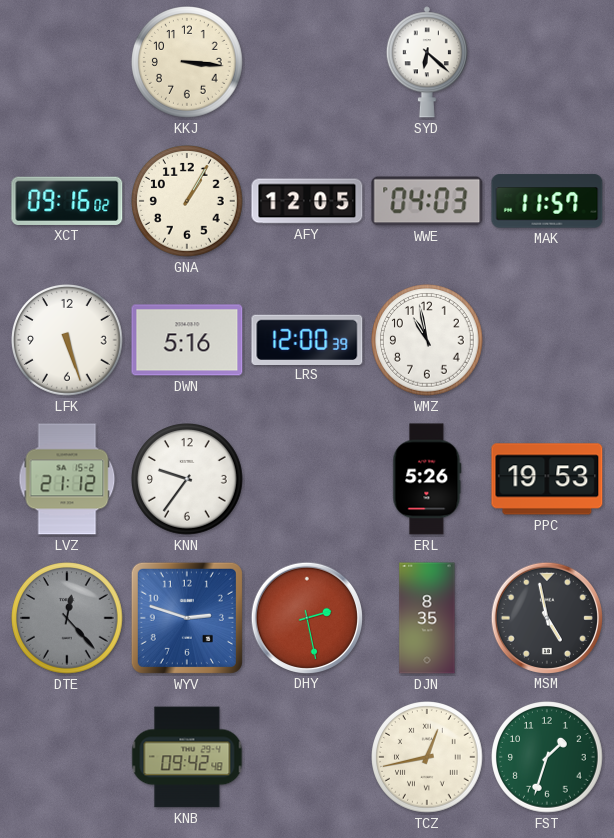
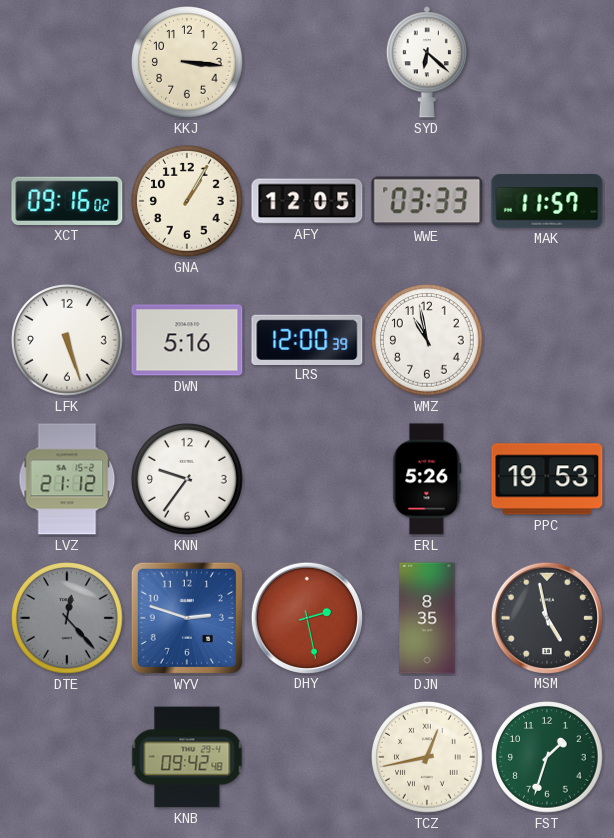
WWE: 04:03 -> 03:33
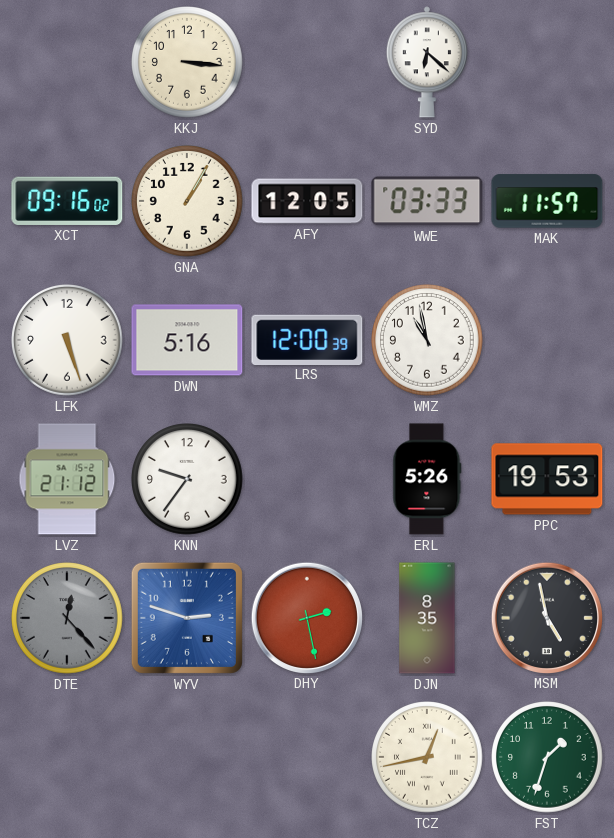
KNB: 09:42 -> none
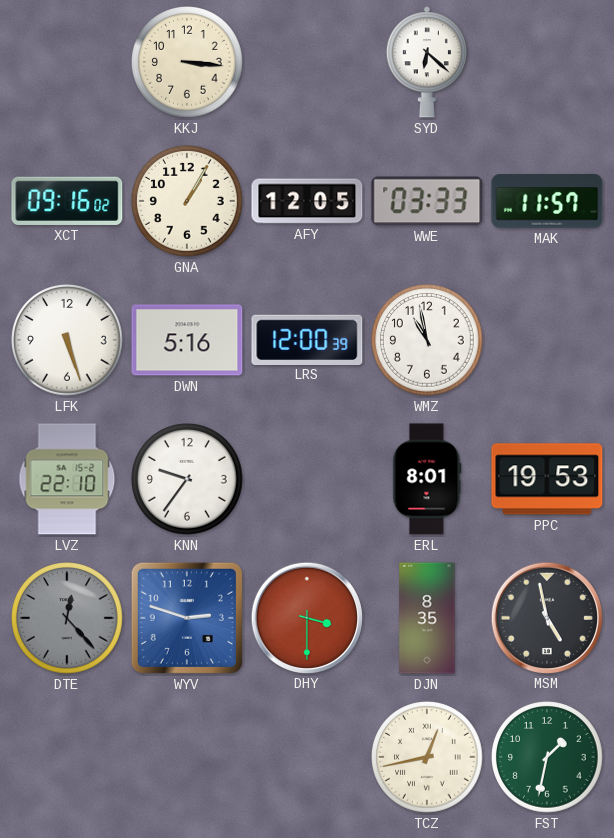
LVZ: 21:12 -> 22:10
ERL: 5:26 -> 8:01
DHY: 2:28 -> 3:30
FST: 1:33 -> 1:32
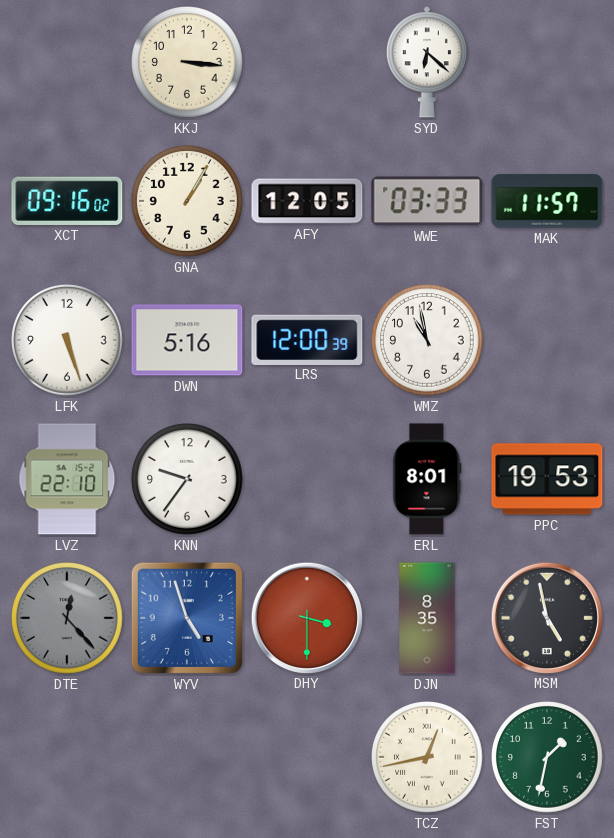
WYV: 2:48 -> 4:57
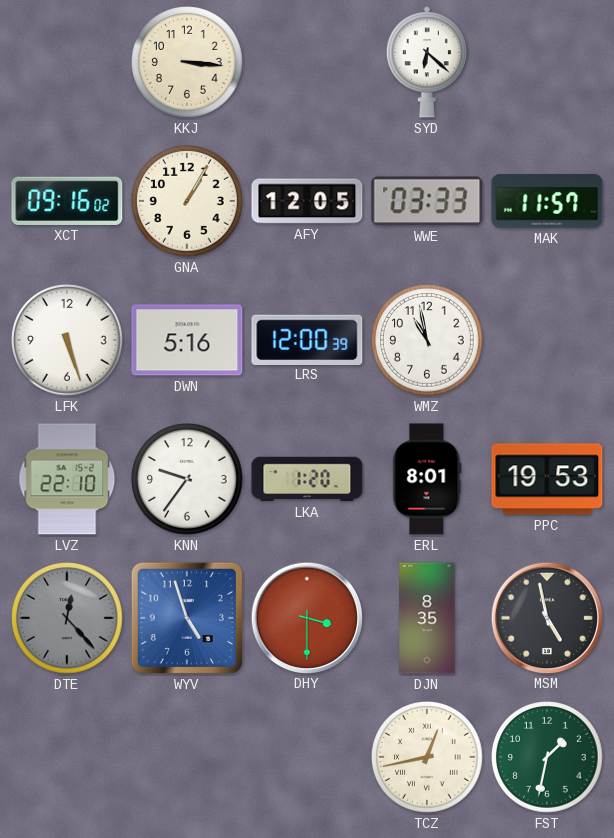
LKA: none -> 1:20
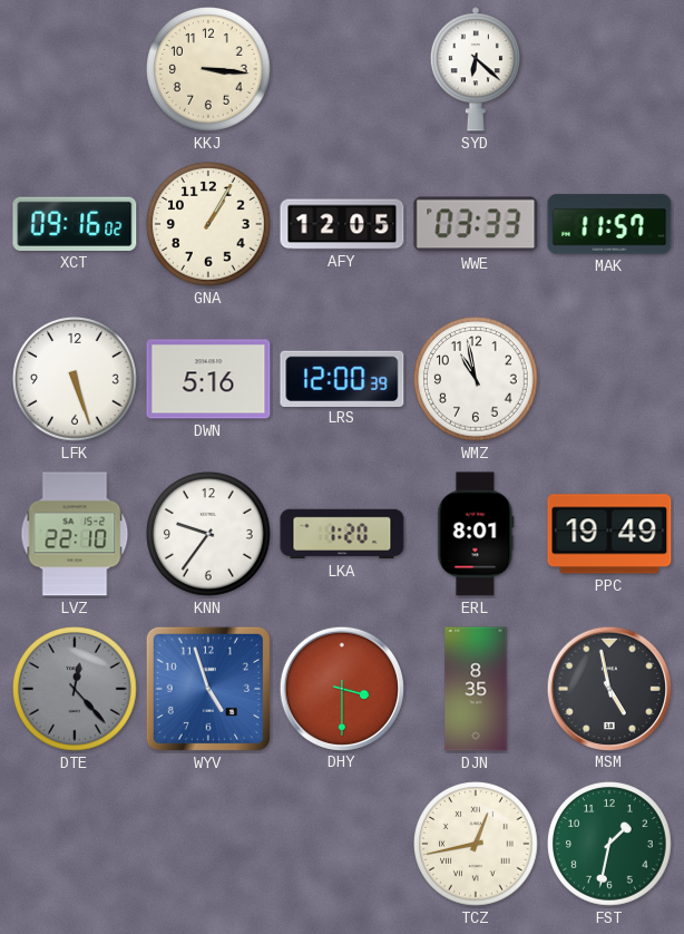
PPC: 19:53 -> 19:49
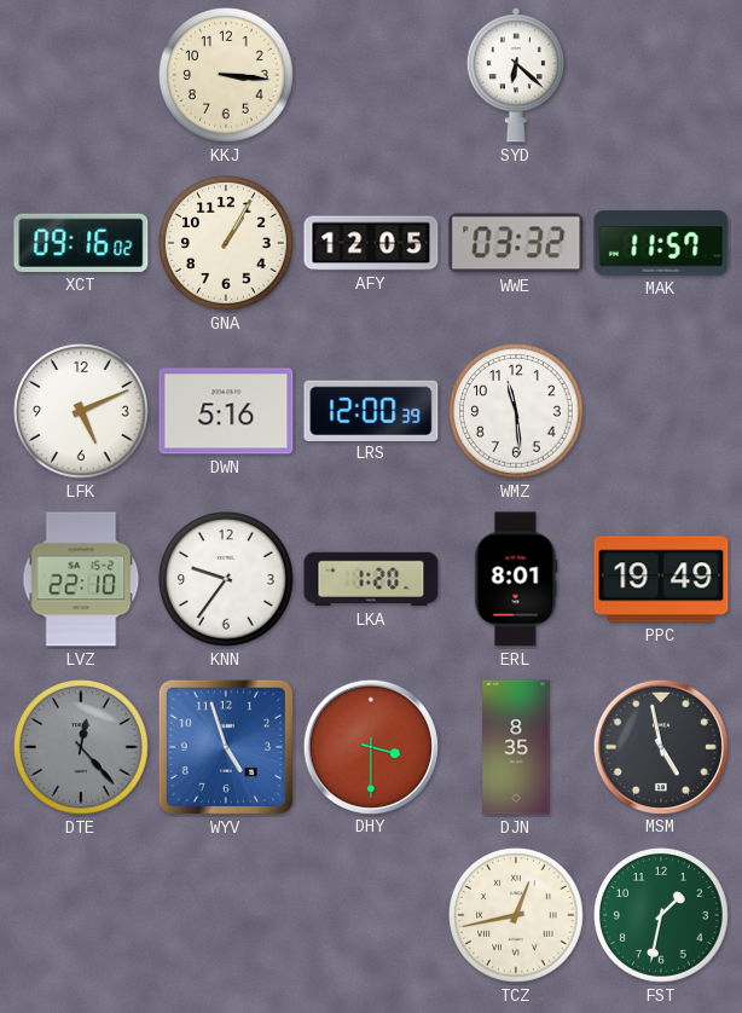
WWE: 03:33 -> 03:32
LFK: 5:27 -> 5:11
WMZ: 10:58 -> 11:29
